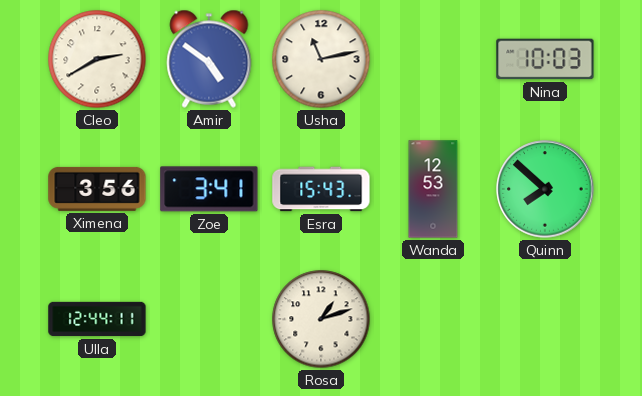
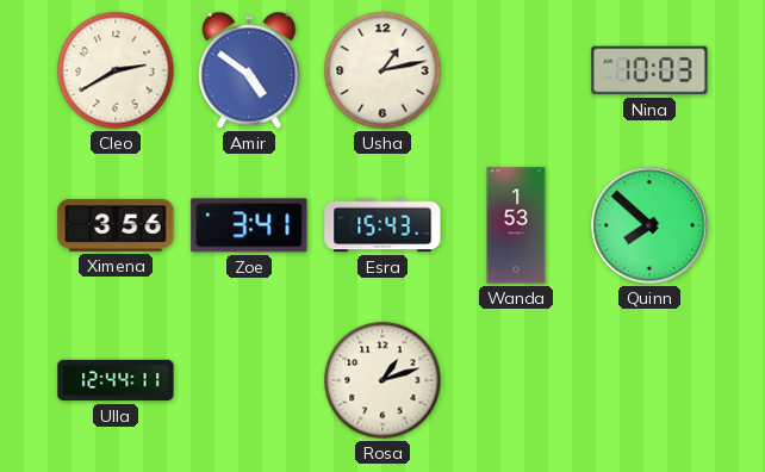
Usha: 11:13 -> 1:13
Wanda: 12:53 -> 1:53
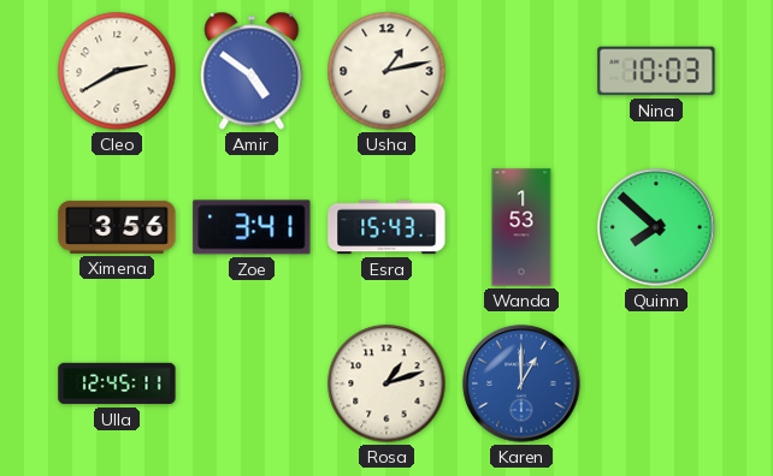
Ulla: 12:44 -> 12:45
Karen: none -> 1:00
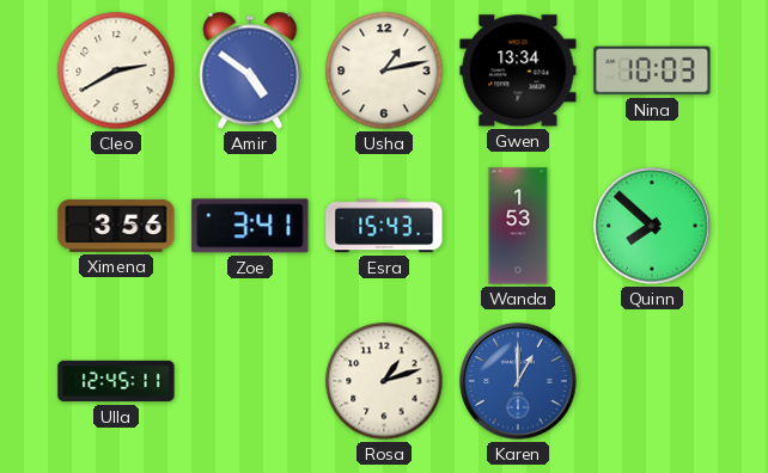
Gwen: none -> 13:34
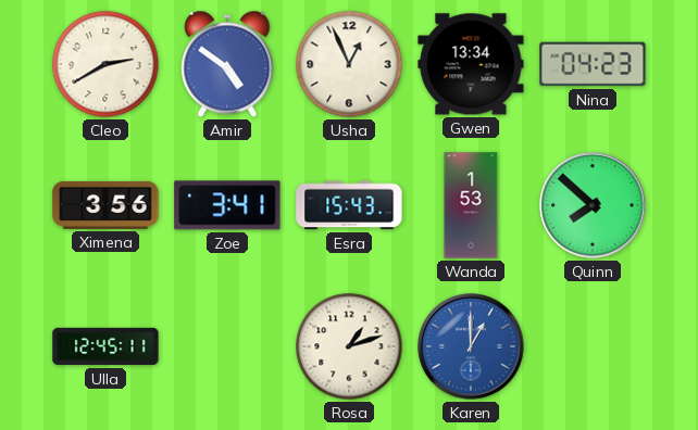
Usha: 1:13 -> 12:56
Nina: 10:03 -> 04:23
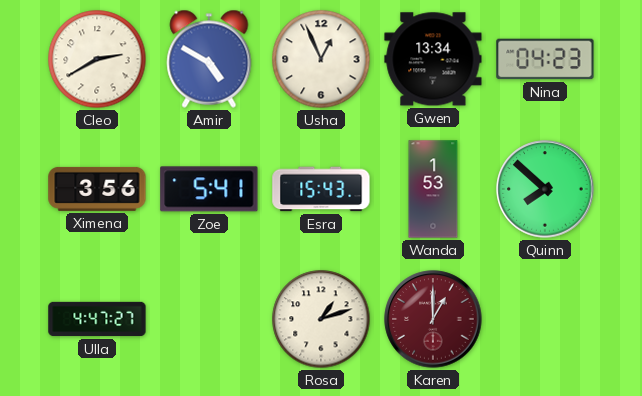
Amir: 4:51 -> 4:50
Zoe: 3:41 -> 5:41
Ulla: 12:45 -> 4:47
Karen dial: blue -> burgundy
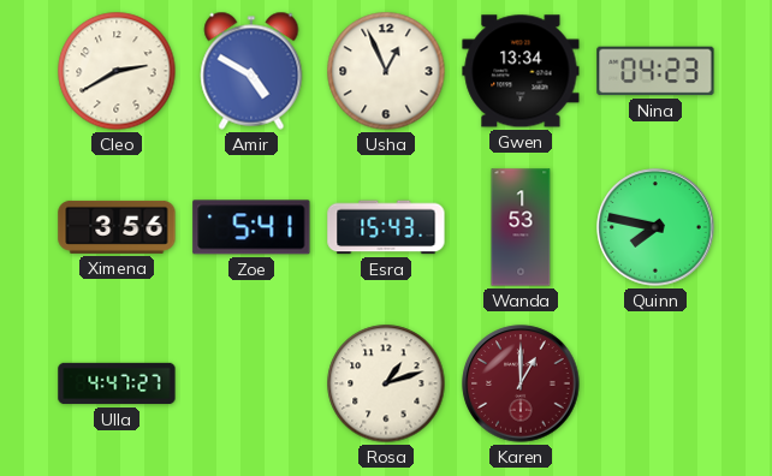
Quinn: 7:52 -> 7:47
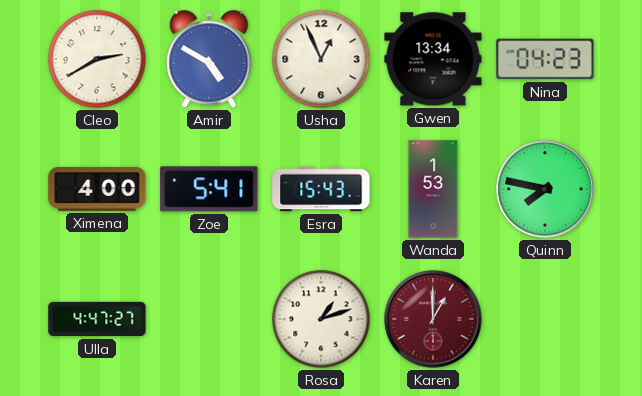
Ximena: 3:56 -> 4:00
